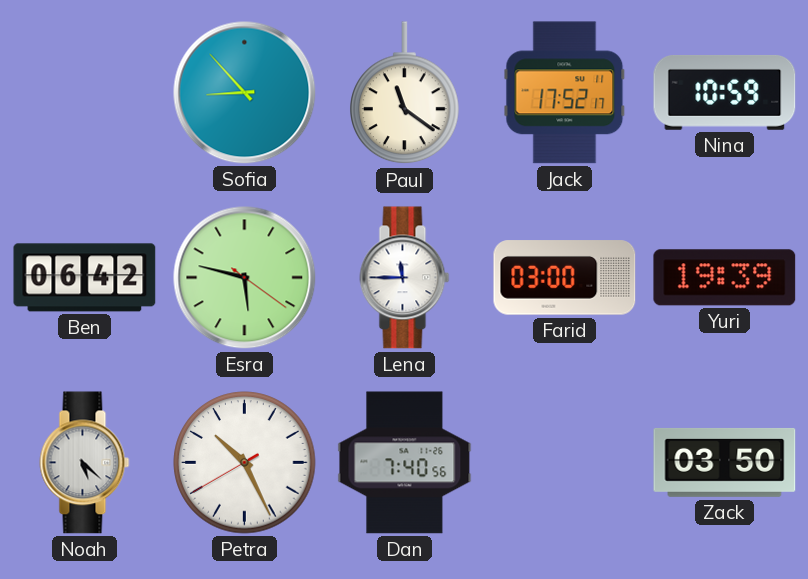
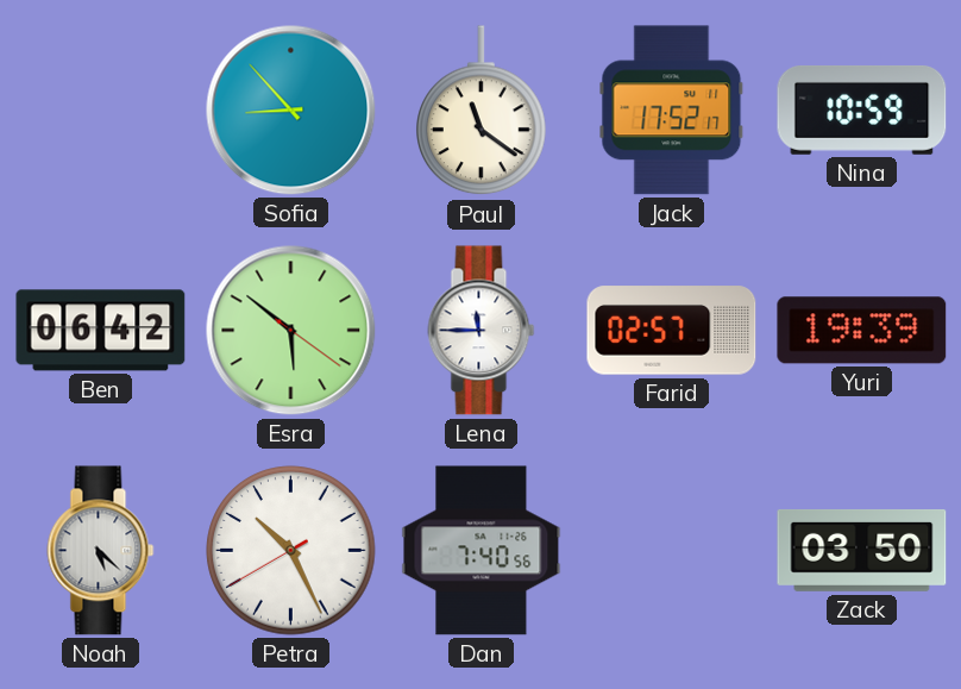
Esra: 5:47 -> 5:51
Farid: 03:00 -> 02:57
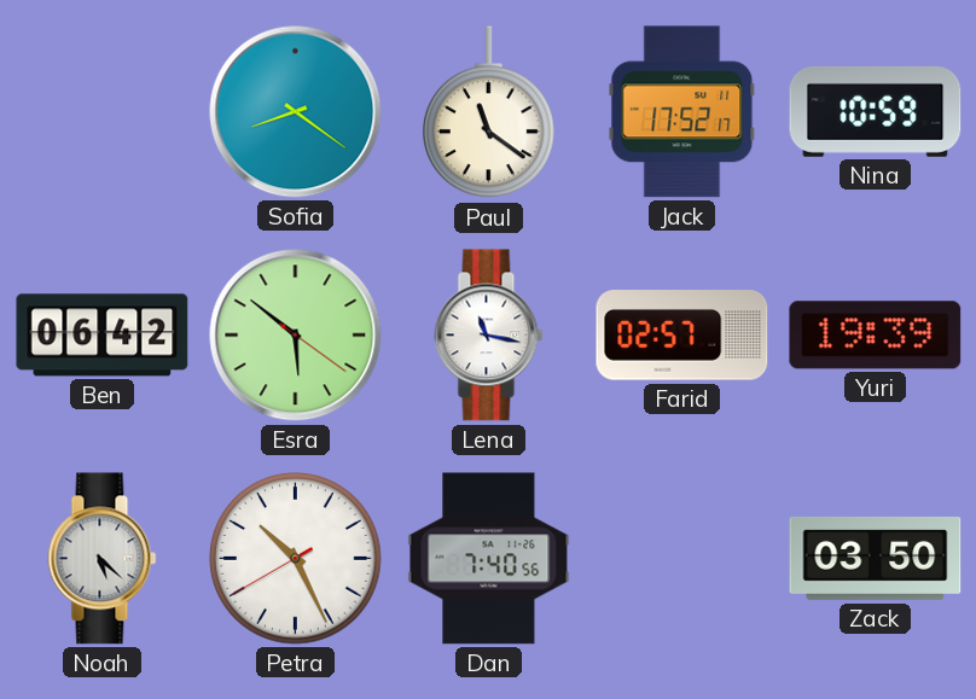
Sofia: 8:53 -> 8:21
Lena: 11:45 -> 11:17
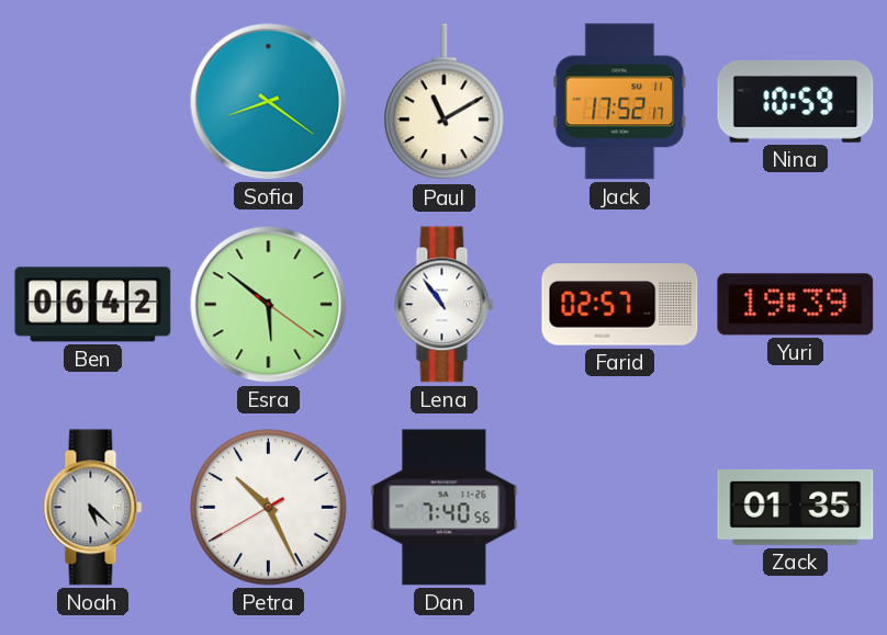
Paul: 11:21 -> 11:10
Lena: 11:17 -> 10:54
Zack: 03:50 -> 01:35
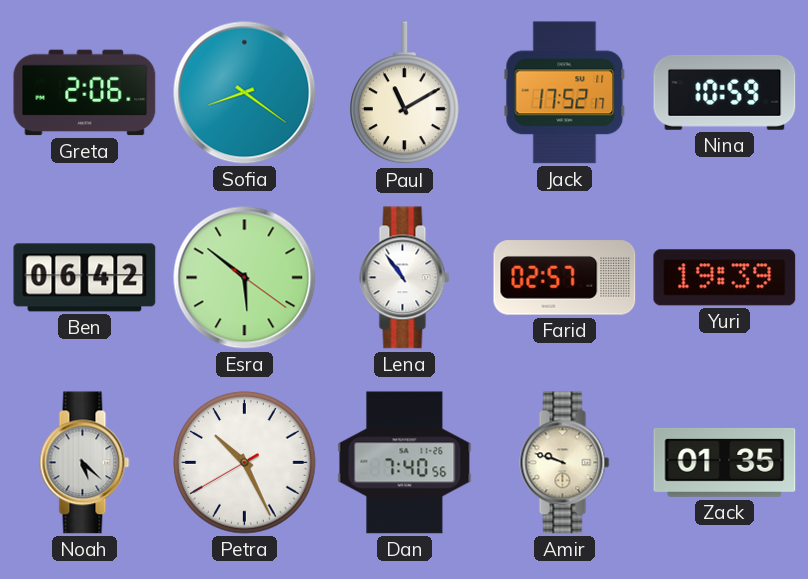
Greta: none -> 2:06
Amir: none -> 9:48
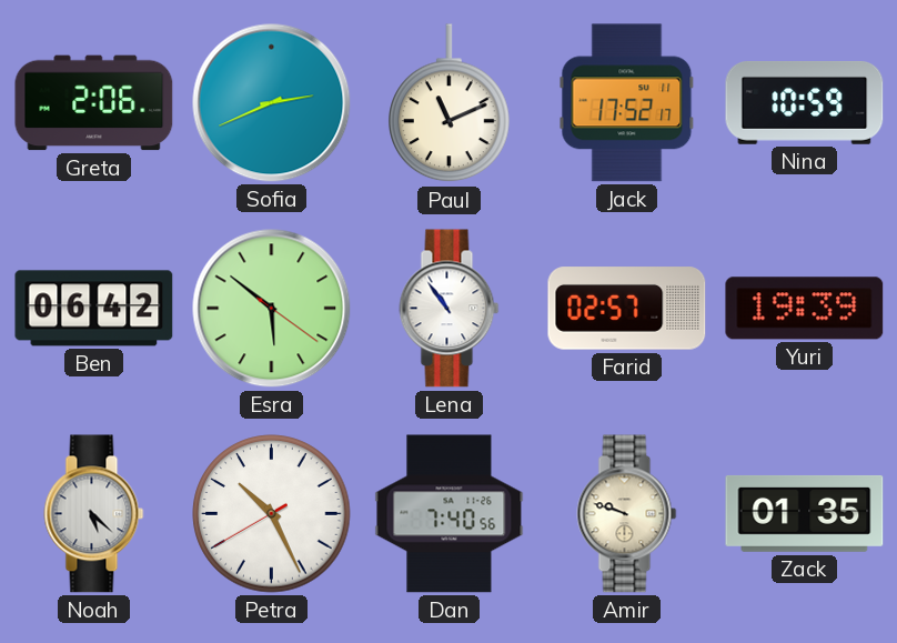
Sofia: 8:21 -> 2:41
Paul: 11:10 -> 11:11
